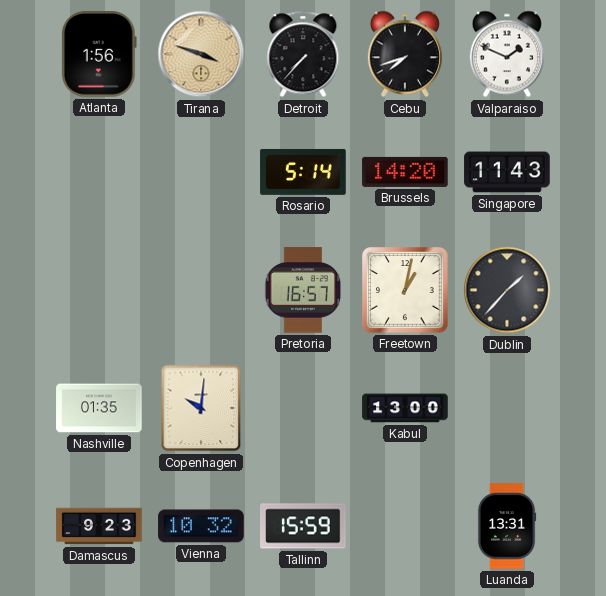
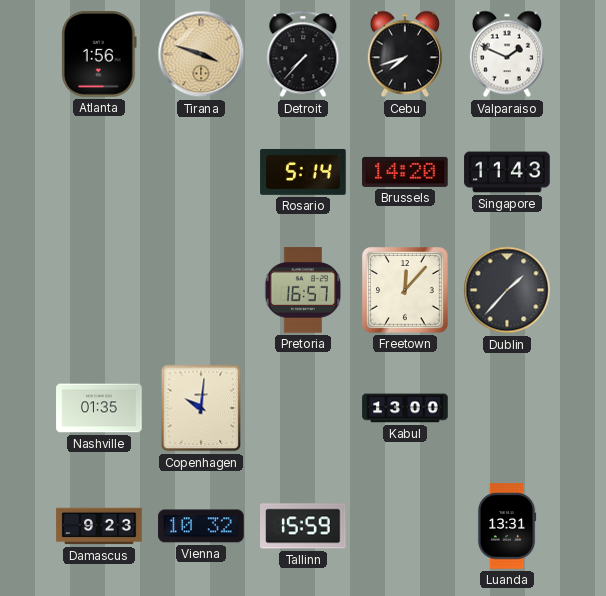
Freetown: 1:02 -> 12:07
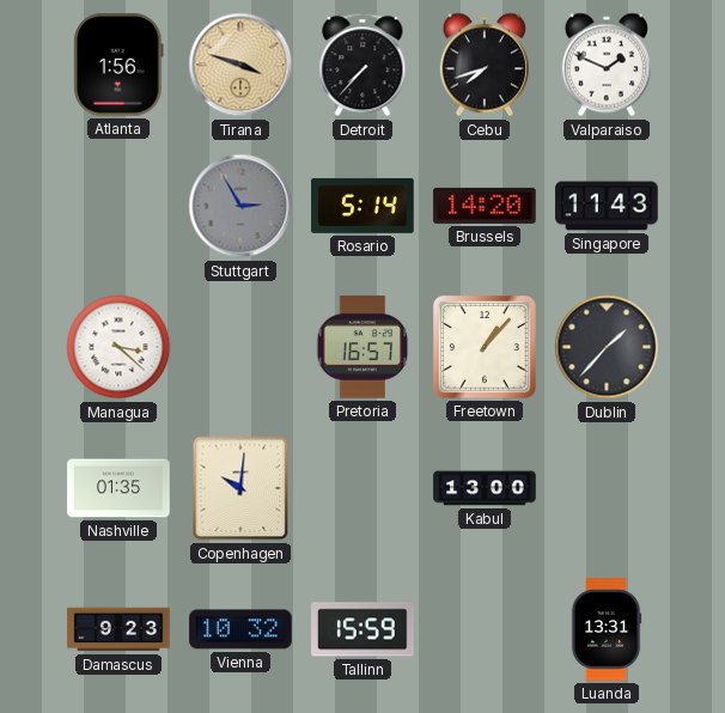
Stuttgart: none -> 2:55
Managua: none -> 3:22
Freetown: 12:07 -> 1:07
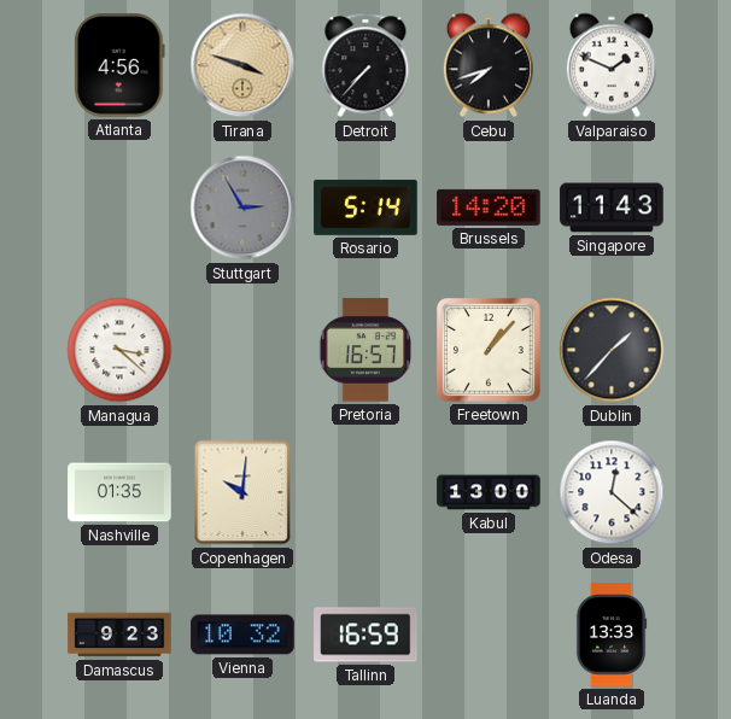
Atlanta: 1:56 -> 4:56
Odesa: none -> 12:22
Tallinn: 15:59 -> 16:59
Luanda: 13:31 -> 13:33
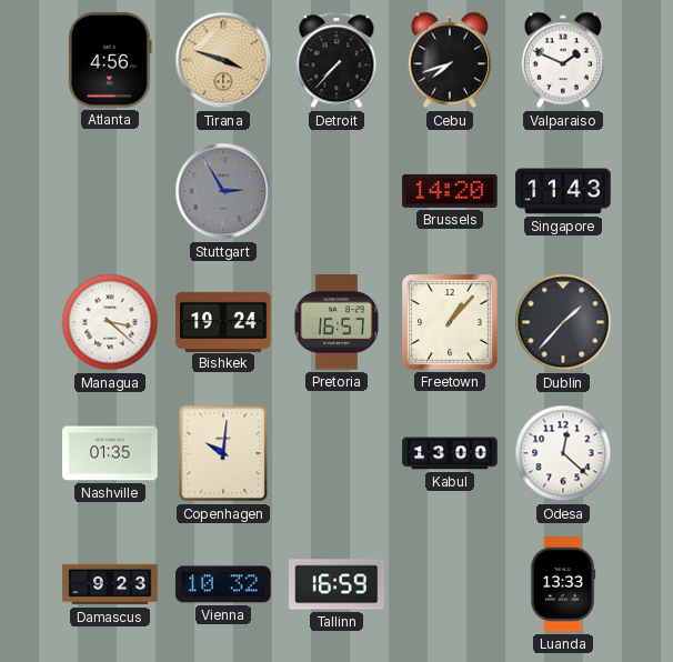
Rosario: 5:14 -> none
Bishkek: none -> 19:24
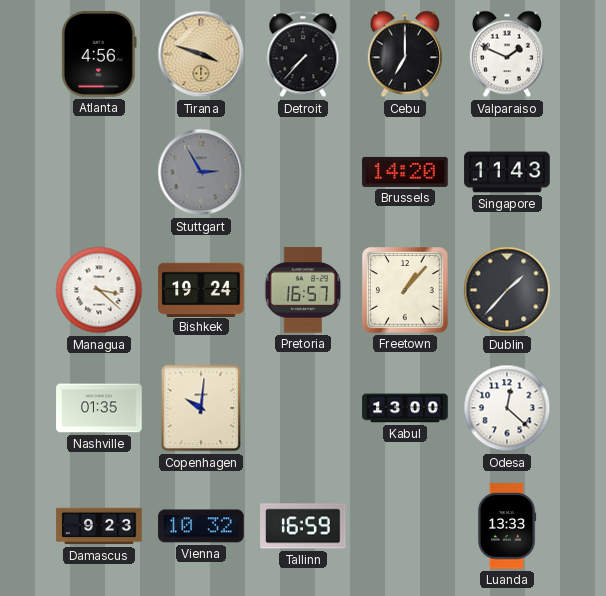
Cebu: 7:42 -> 7:00
